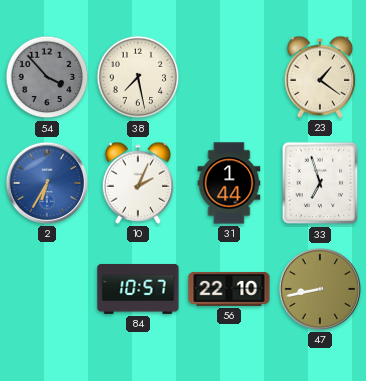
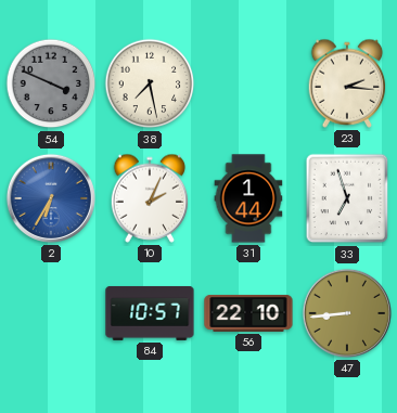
54: 3:53 -> 3:49
23: 1:21 -> 2:16
47: 8:43 -> 8:44
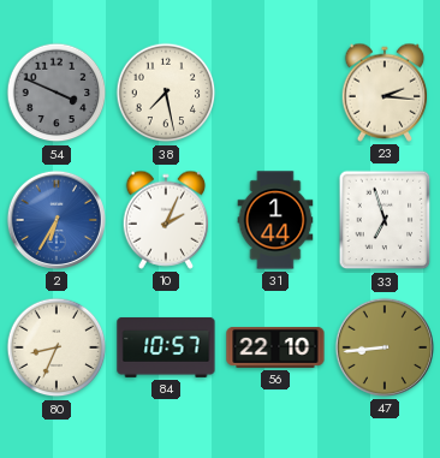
80: none -> 8:34
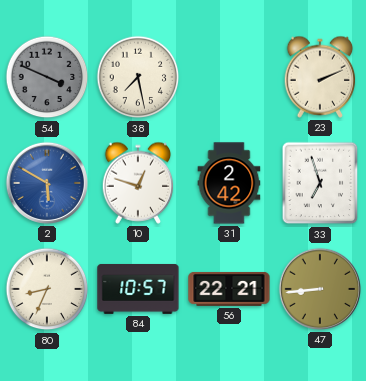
23: 2:16 -> 2:11
2: 6:35 -> 5:50
10: 2:04 -> 12:48
31: 1:44 -> 2:42
56: 22:10 -> 22:21
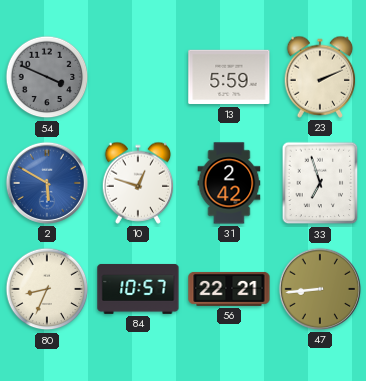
38: 7:28 -> none
13: none -> 5:59
